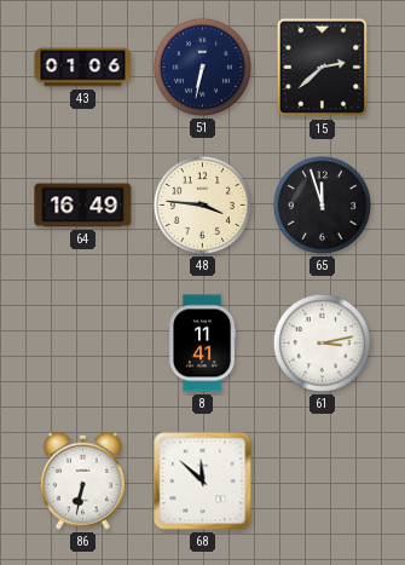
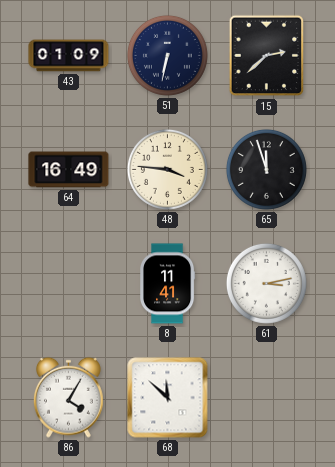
43: 01:06 -> 01:09
86: 6:32 -> 4:05
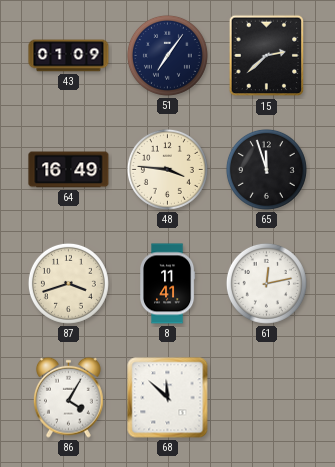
51: 6:32 -> 7:06
87: none -> 3:42
61: 3:13 -> 12:13
